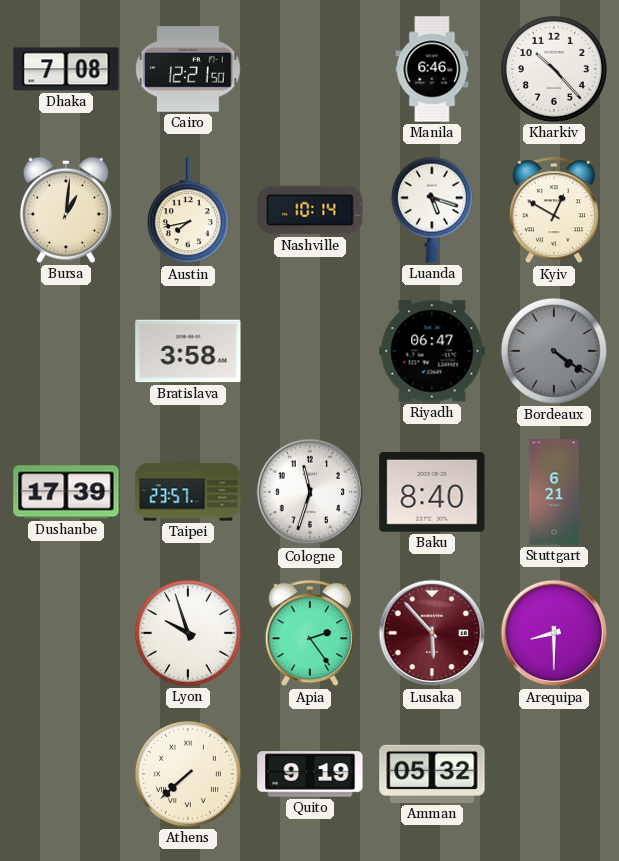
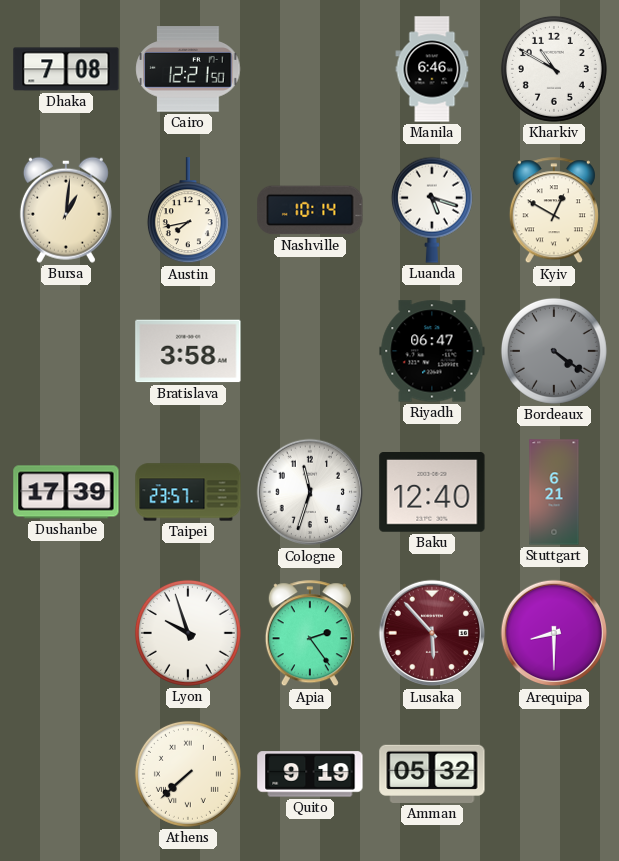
Kharkiv: 10:23 -> 10:50
Baku: 8:40 -> 12:40
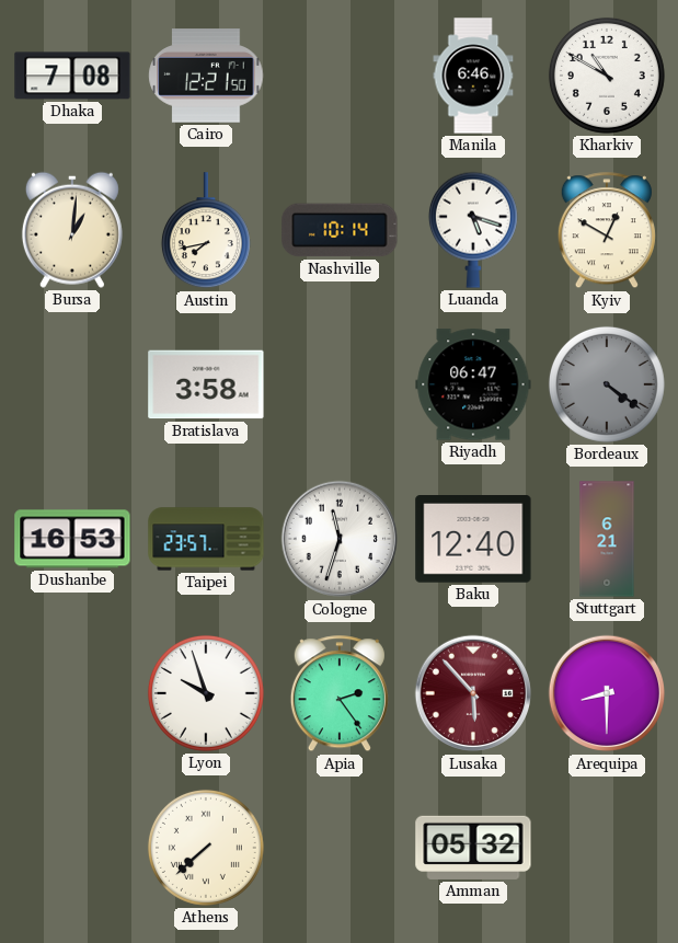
Dushanbe: 17:39 -> 16:53
Quito: 9:19 -> none
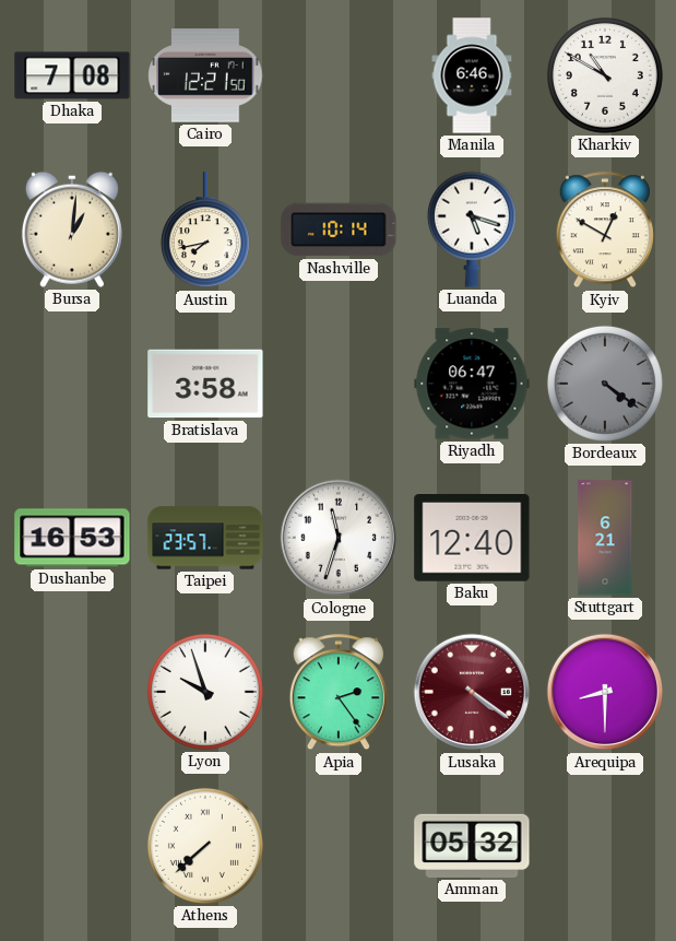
Lusaka: 5:53 -> 4:21
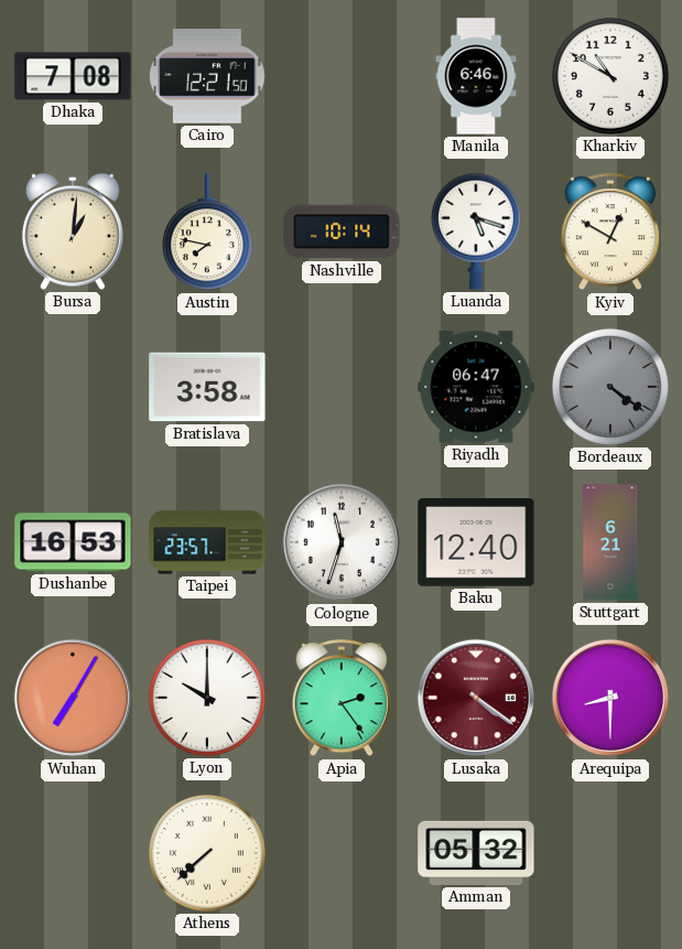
Austin: 7:43 -> 7:47
Wuhan: none -> 7:05
Lyon: 9:57 -> 10:00
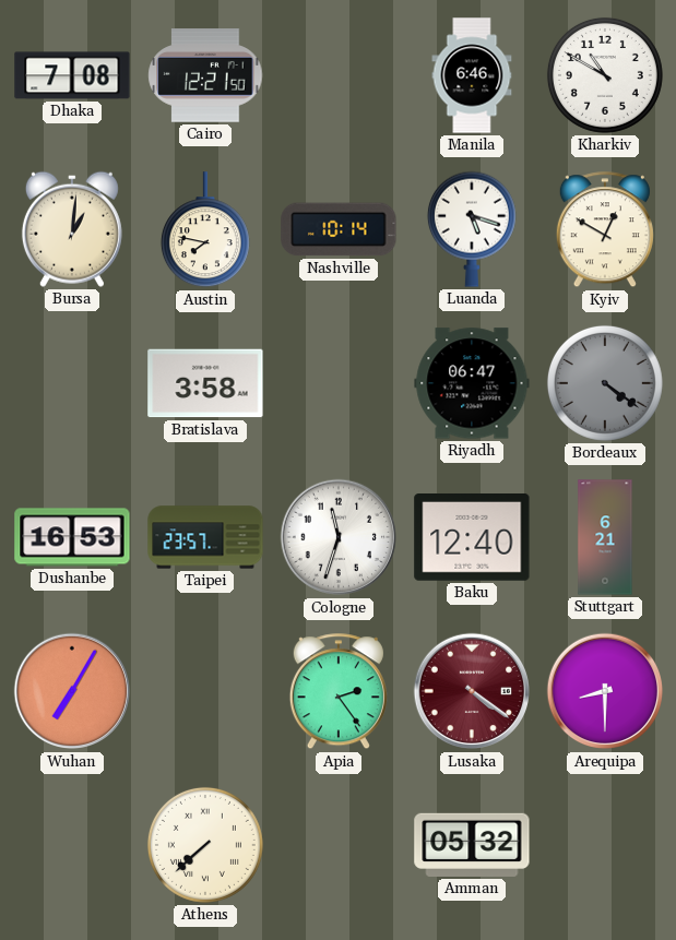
Lyon: 10:00 -> none
